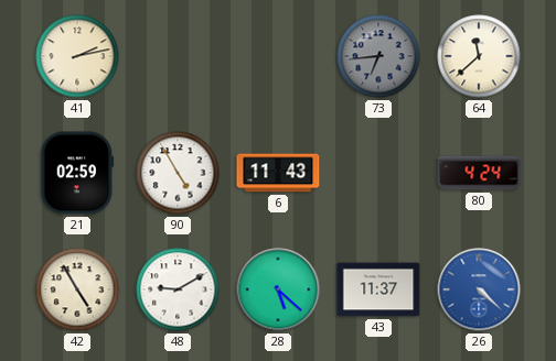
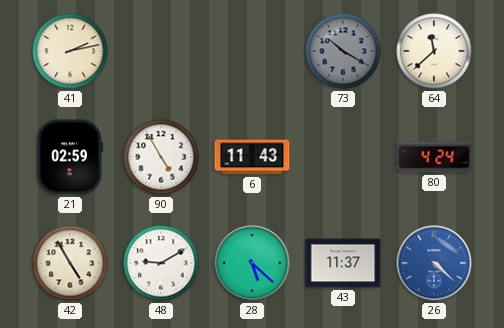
73: 6:44 -> 10:20
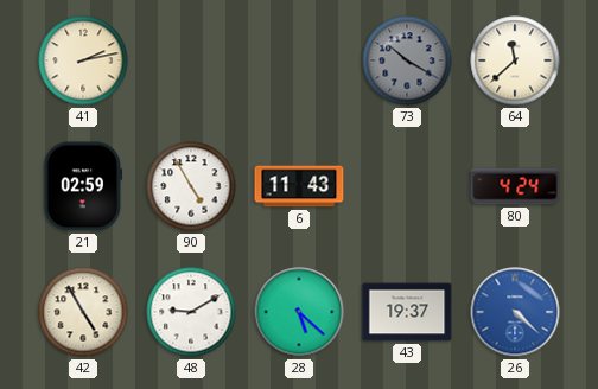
43: 11:37 -> 19:37
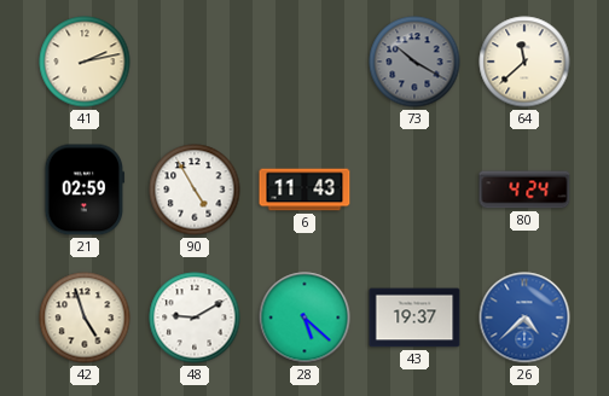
42: 4:55 -> 4:57
26: 4:22 -> 4:38
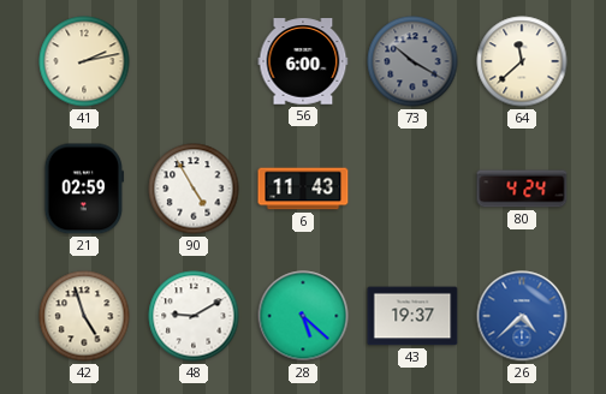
56: none -> 6:00
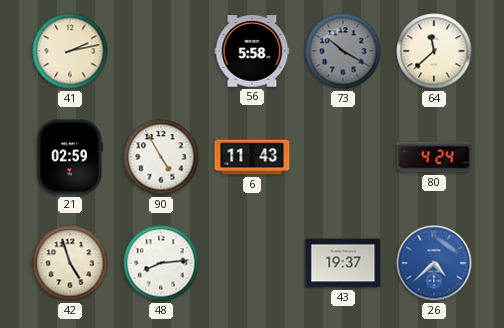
56: 6:00 -> 5:58
48: 9:10 -> 8:14
28: 5:22 -> none
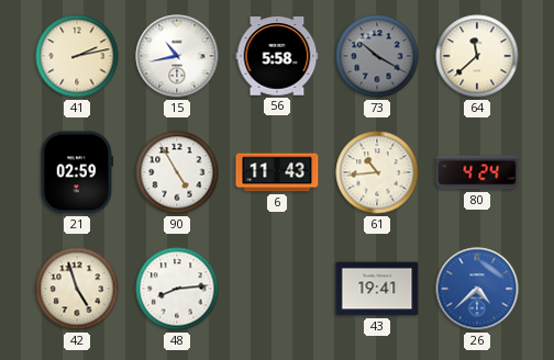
15: none -> 10:43
61: none -> 10:44
43: 19:37 -> 19:41
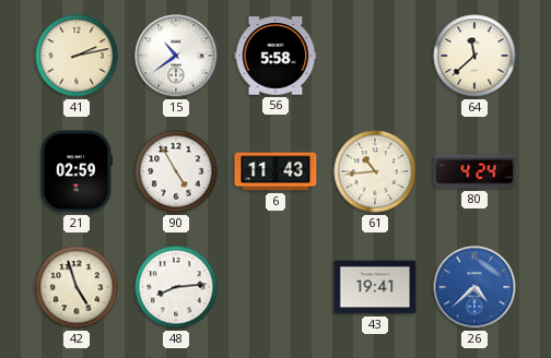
15: 10:43 -> 10:39
73: 10:20 -> none
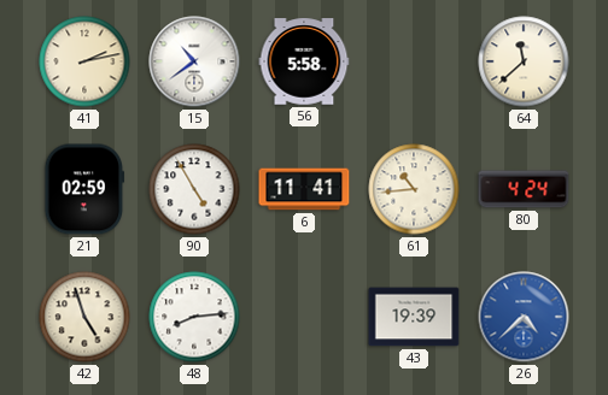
6: 11:43 -> 11:41
43: 19:41 -> 19:39
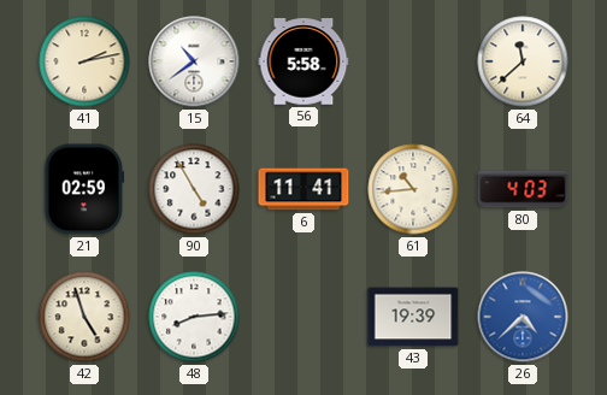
80: 4:24 -> 4:03
